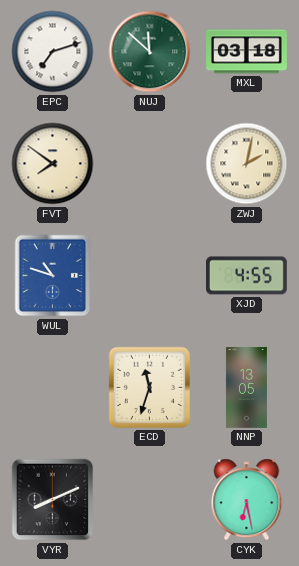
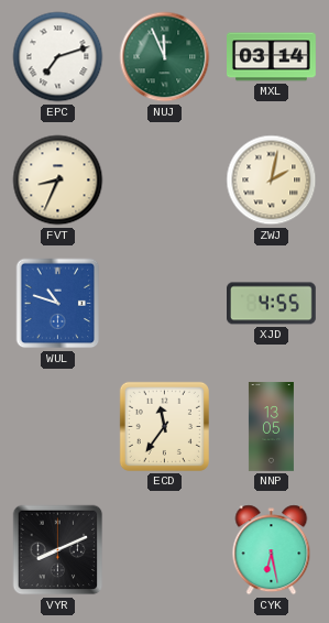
NUJ: 11:52 -> 11:56
MXL: 03:18 -> 03:14
FVT: 7:51 -> 8:34
ECD: 11:33 -> 11:36
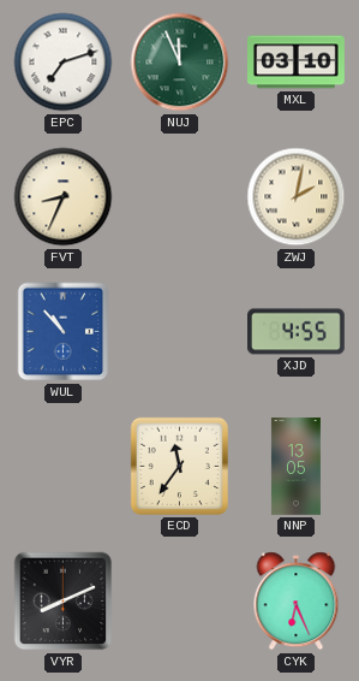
MXL: 03:14 -> 03:10
WUL: 10:48 -> 10:53
CYK: 6:28 -> 6:26
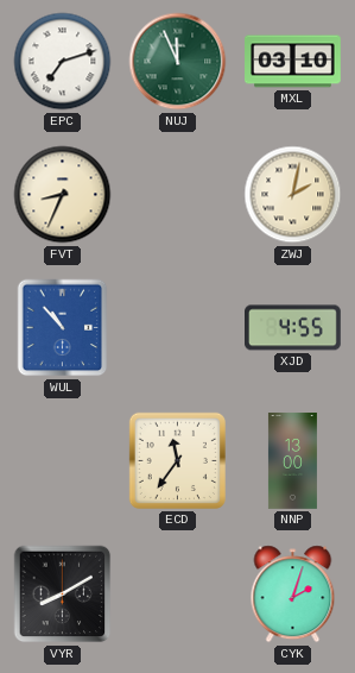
NNP: 13:05 -> 13:00
VYR: 8:11 -> 8:10
CYK: 6:26 -> 2:03
